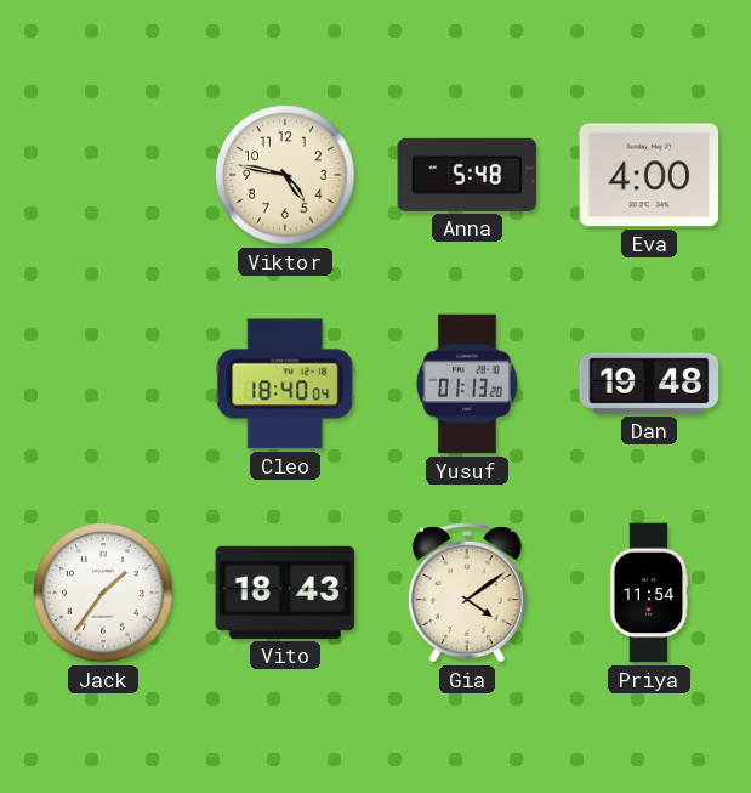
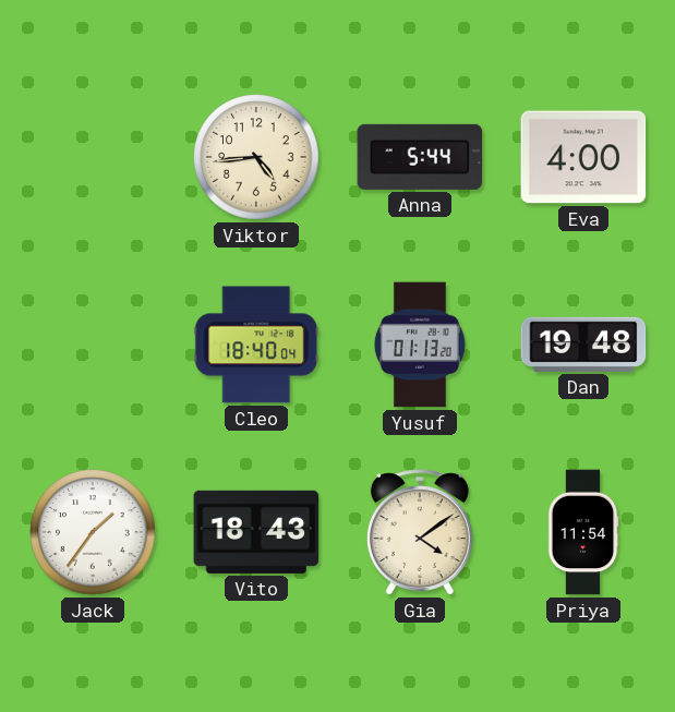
Viktor: 4:47 -> 4:44
Anna: 5:48 -> 5:44
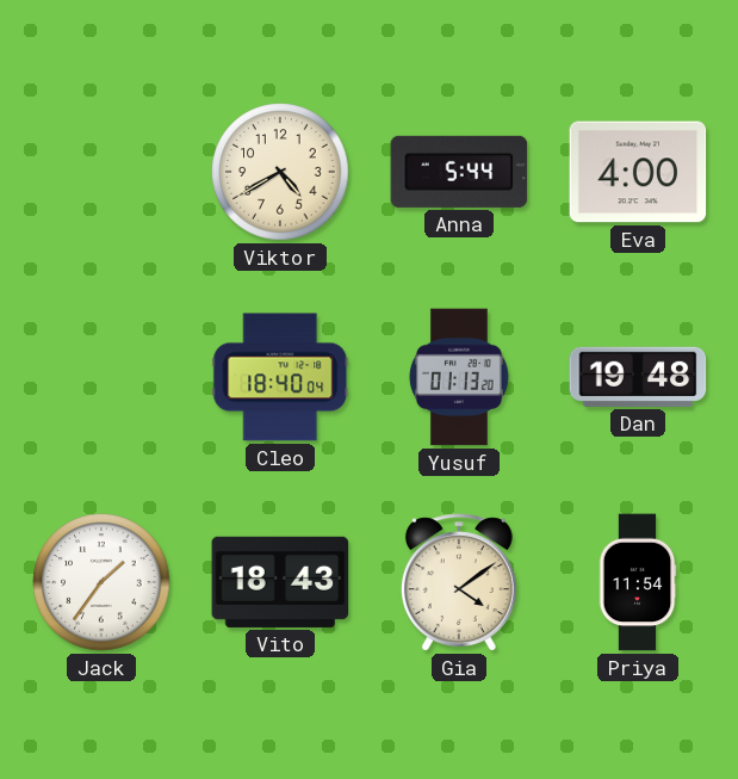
Viktor: 4:44 -> 4:40
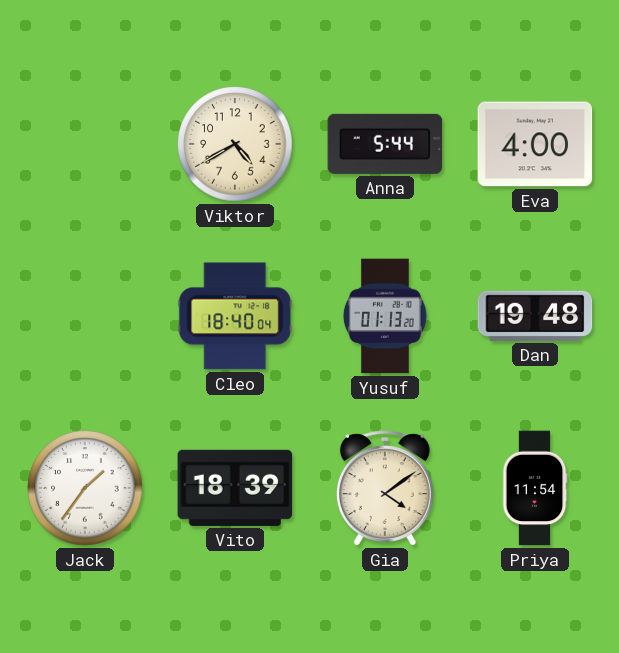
Vito: 18:43 -> 18:39
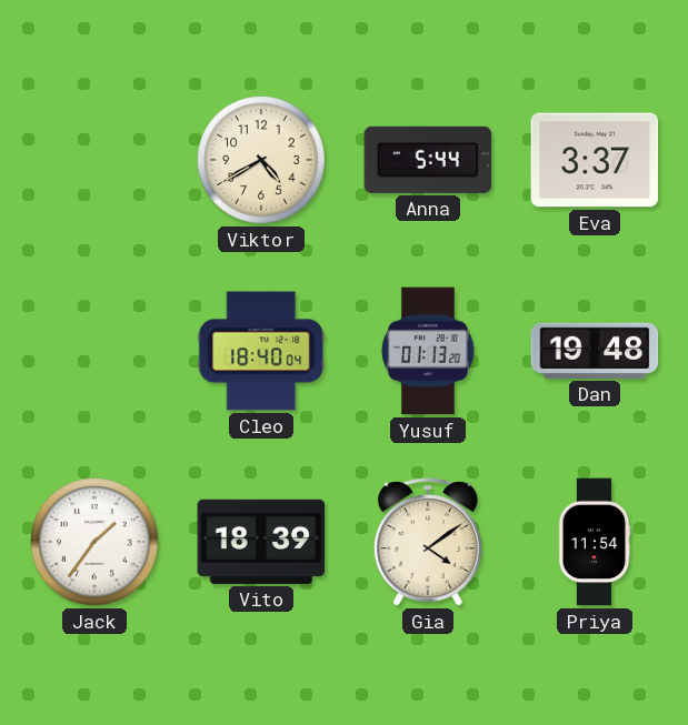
Eva: 4:00 -> 3:37
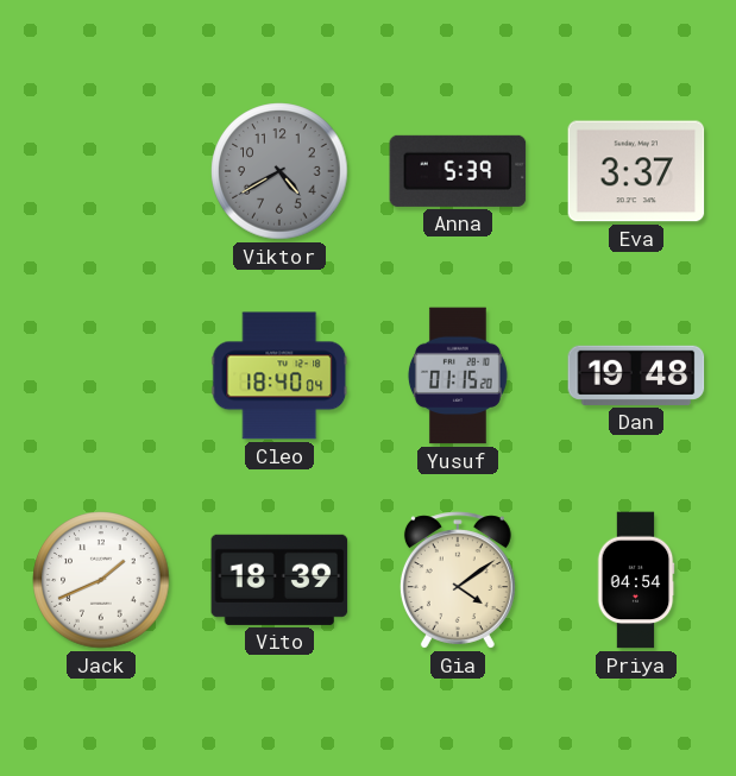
Viktor dial: cream -> grey
Anna: 5:44 -> 5:39
Yusuf: 01:13 -> 01:15
Jack: 1:36 -> 1:41
Priya: 11:54 -> 04:54
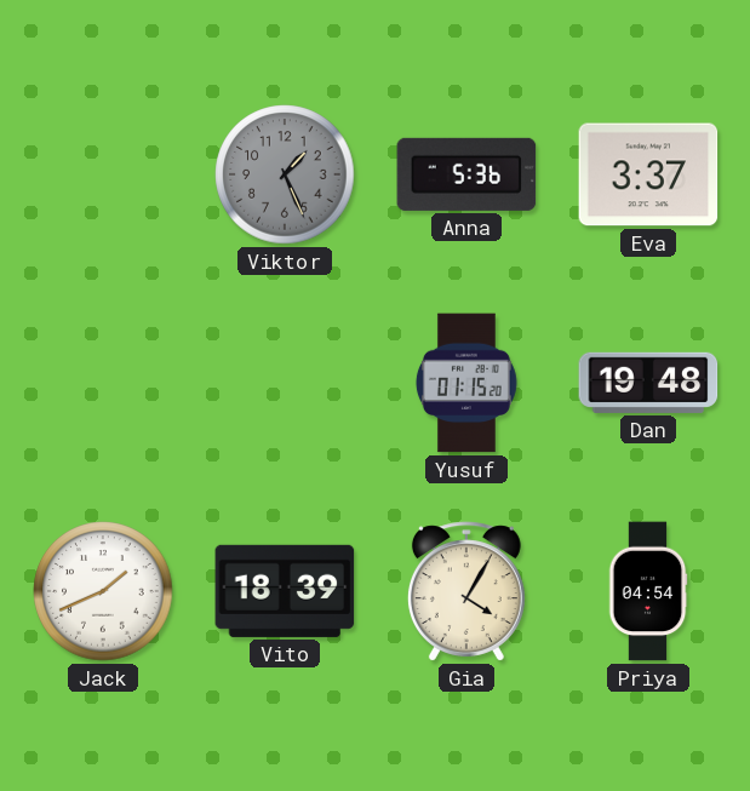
Viktor: 4:40 -> 1:26
Anna: 5:39 -> 5:36
Cleo: 18:40 -> none
Gia: 4:09 -> 4:05
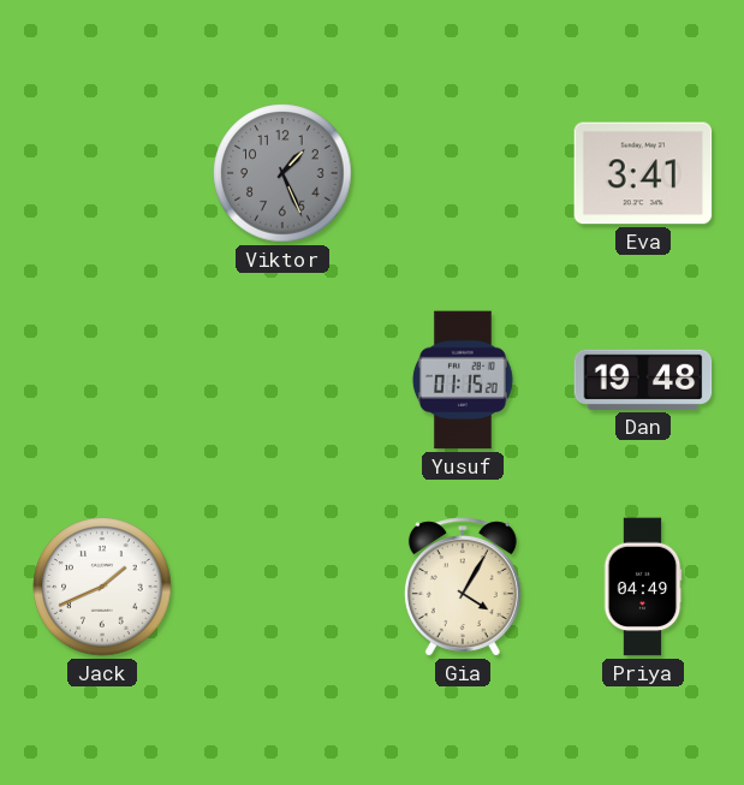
Anna: 5:36 -> none
Eva: 3:37 -> 3:41
Vito: 18:39 -> none
Priya: 04:54 -> 04:49
